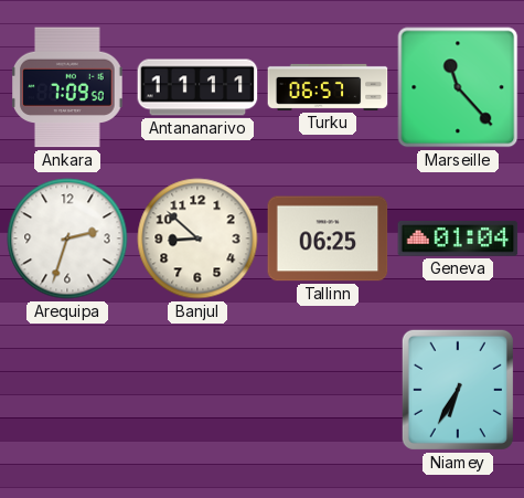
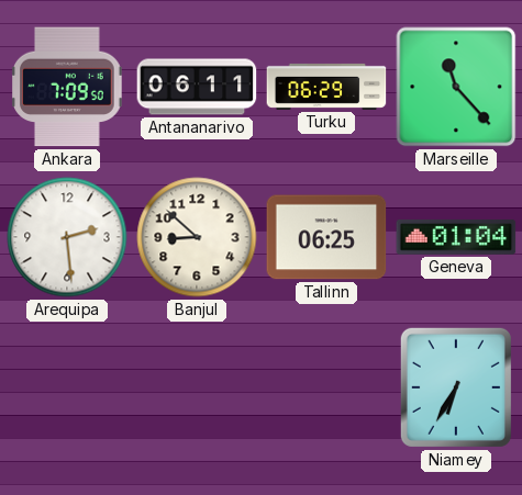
Antananarivo: 11:11 -> 06:11
Turku: 06:57 -> 06:29
Arequipa: 2:33 -> 2:29
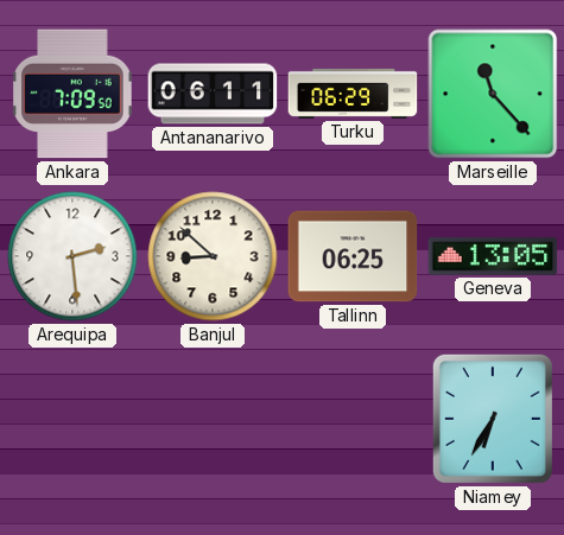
Geneva: 01:04 -> 13:05
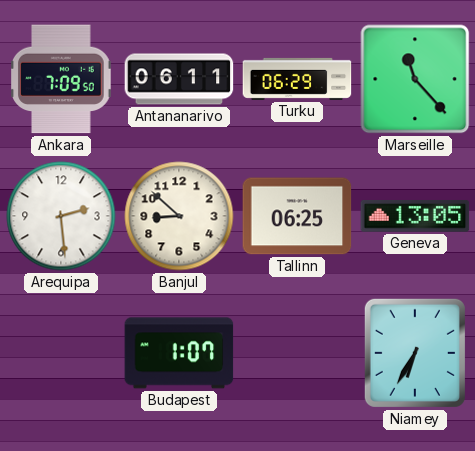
Budapest: none -> 1:07
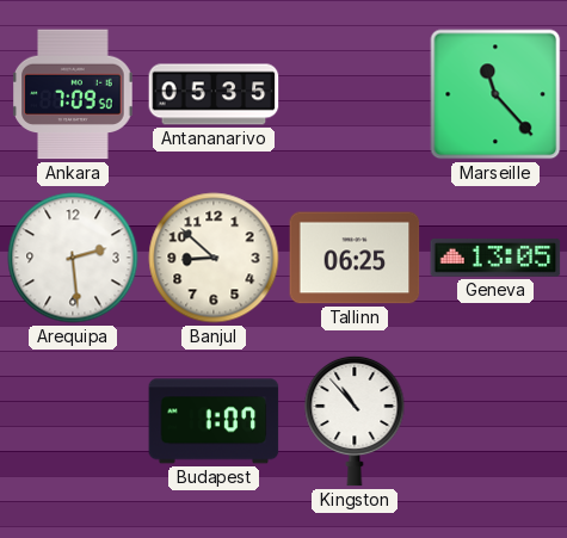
Antananarivo: 06:11 -> 05:35
Turku: 06:29 -> none
Kingston: none -> 10:53
Niamey: 6:35 -> none
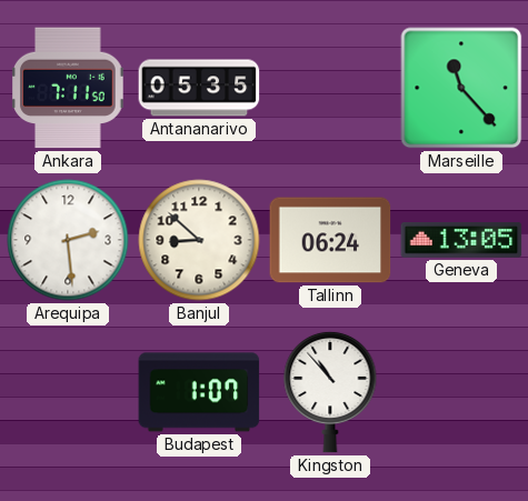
Ankara: 7:09 -> 7:11
Tallinn: 06:25 -> 06:24
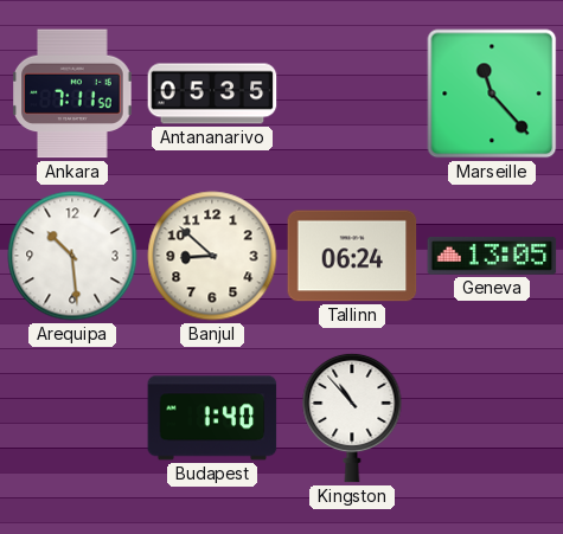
Arequipa: 2:29 -> 10:29
Budapest: 1:07 -> 1:40
